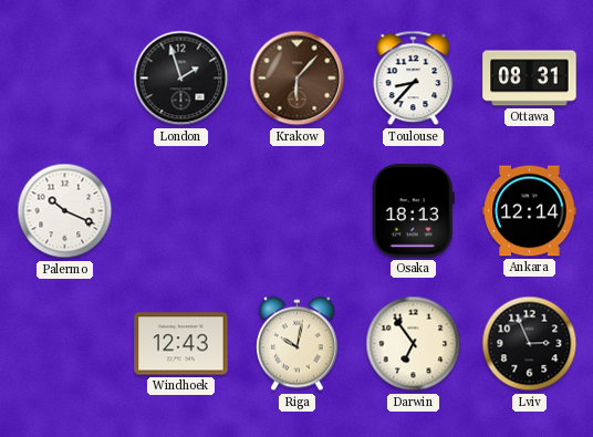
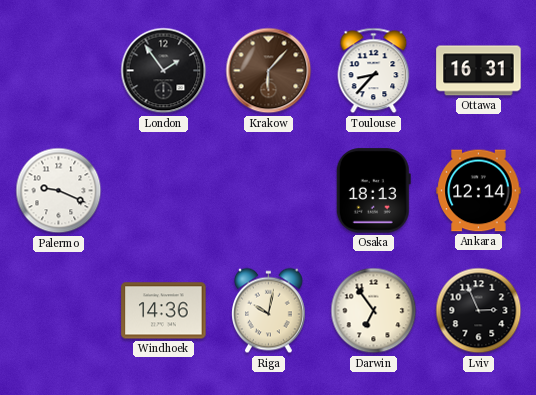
London: 1:57 -> 1:54
Ottawa: 08:31 -> 16:31
Palermo: 10:19 -> 9:19
Windhoek: 12:43 -> 14:36
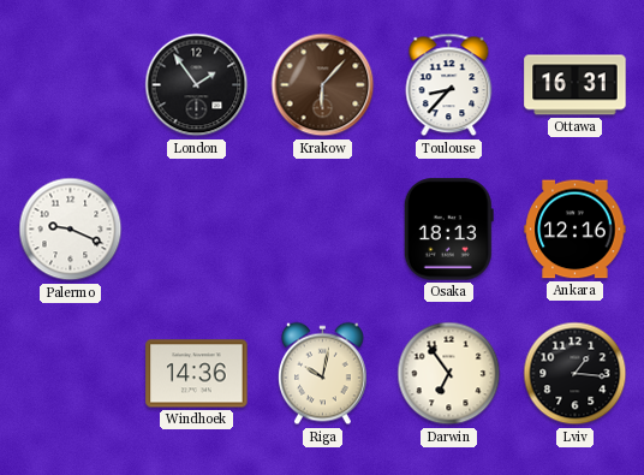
Ankara: 12:14 -> 12:16
Lviv: 2:56 -> 1:16
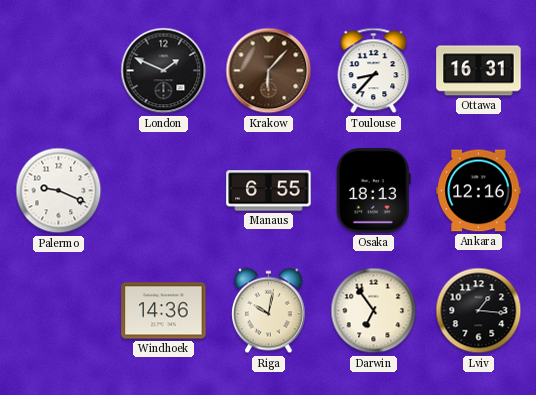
London: 1:54 -> 1:49
Manaus: none -> 6:55
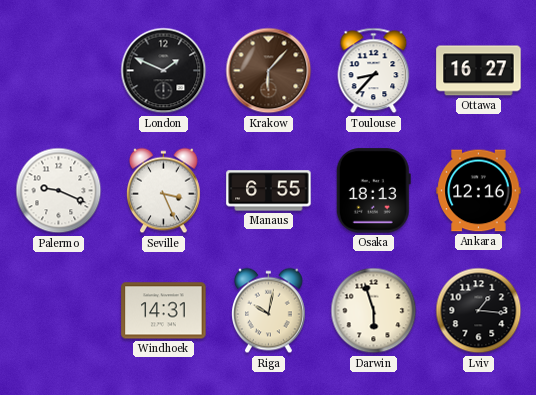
Ottawa: 16:31 -> 16:27
Seville: none -> 3:26
Windhoek: 14:36 -> 14:31
Darwin: 6:54 -> 5:57
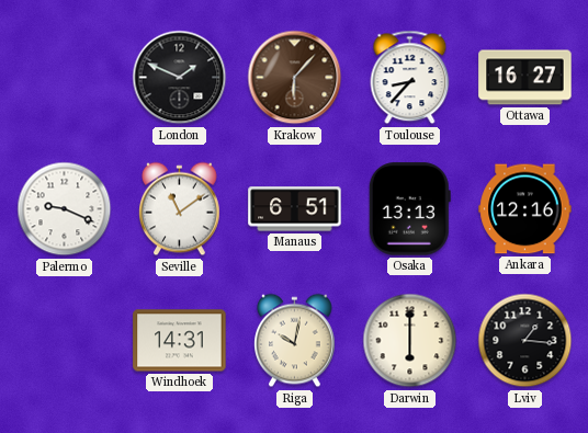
Seville: 3:26 -> 11:09
Manaus: 6:55 -> 6:51
Osaka: 18:13 -> 13:13
Darwin: 5:57 -> 6:00
